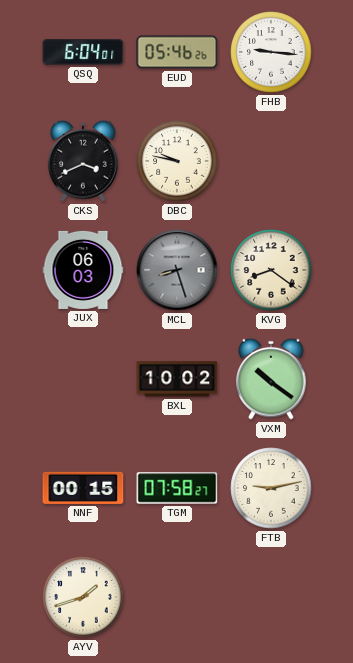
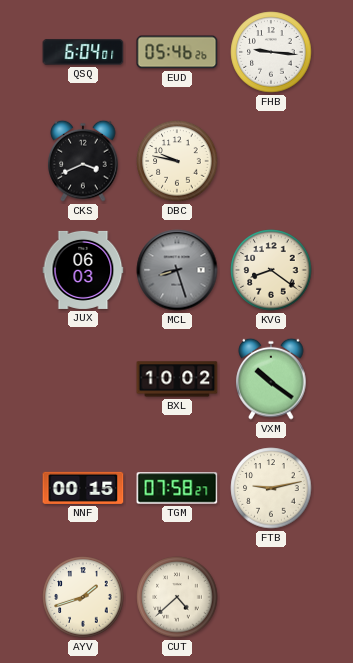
CUT: none -> 4:38
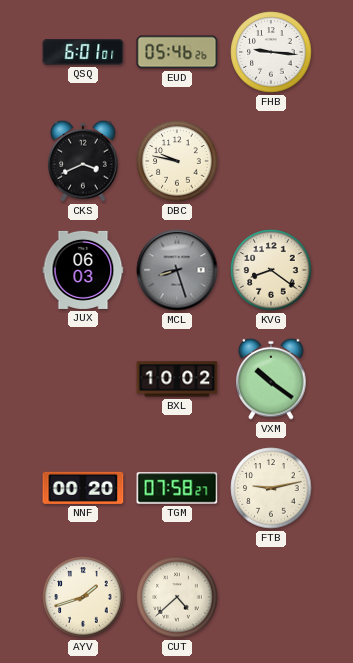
QSQ: 6:04 -> 6:01
NNF: 00:15 -> 00:20
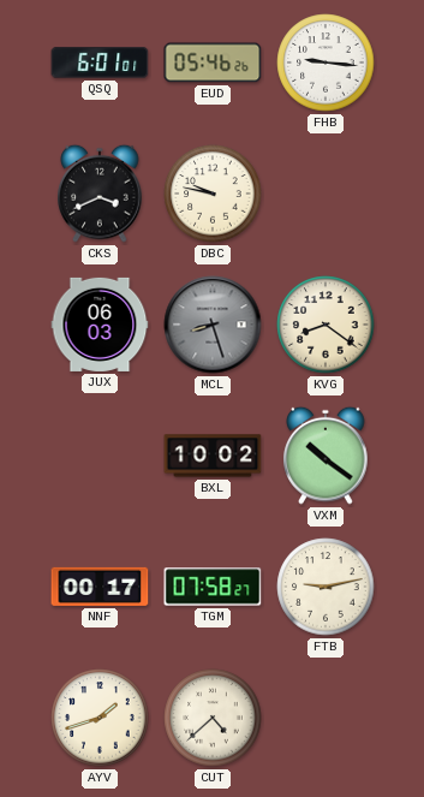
NNF: 00:20 -> 00:17
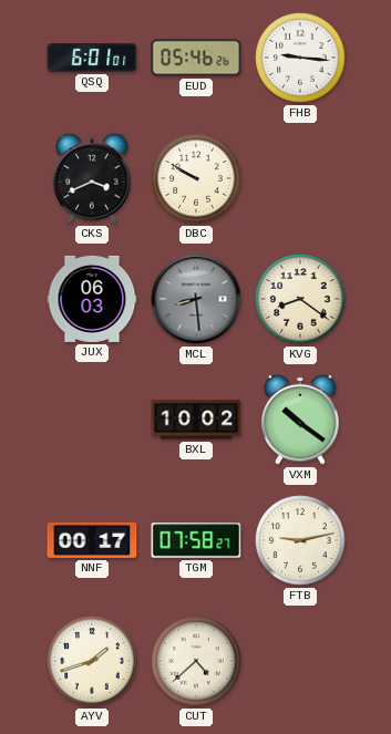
DBC: 9:47 -> 9:50
MCL: 8:27 -> 8:29
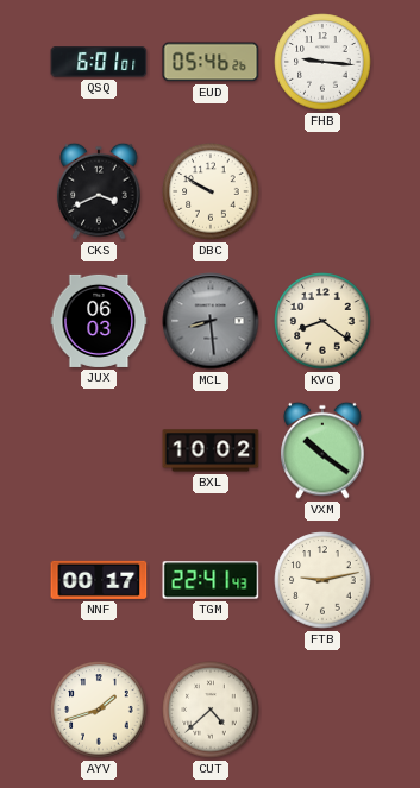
TGM: 07:58 -> 22:41
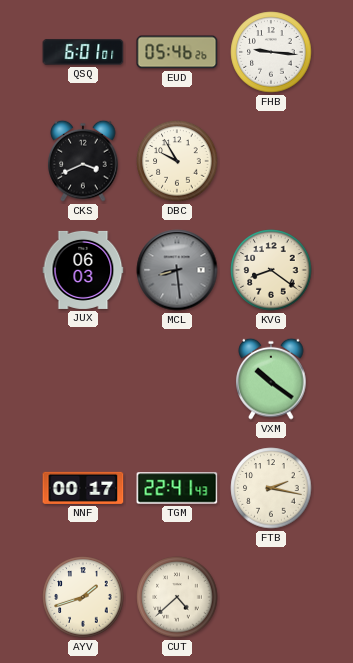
DBC: 9:50 -> 9:55
BXL: 10:02 -> none
FTB: 9:13 -> 2:17
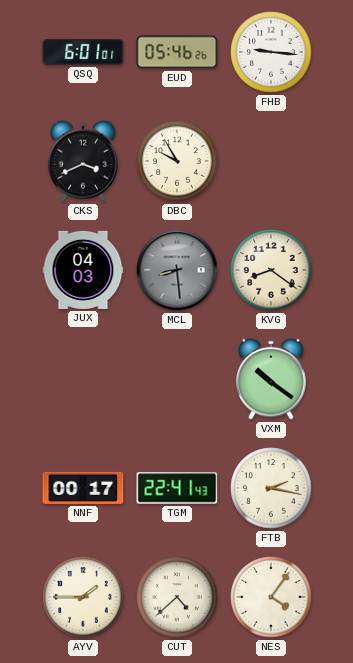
JUX: 06:03 -> 04:03
AYV: 1:42 -> 1:45
NES: none -> 4:06
